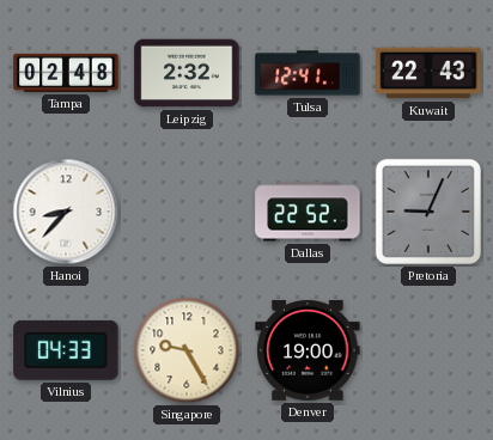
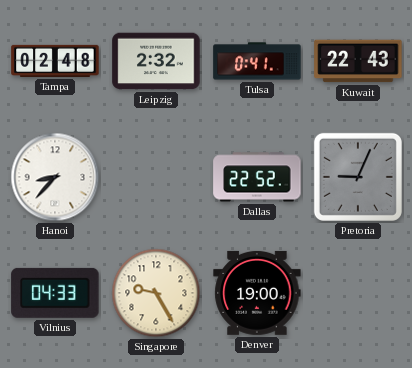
Tulsa: 12:41 -> 0:41
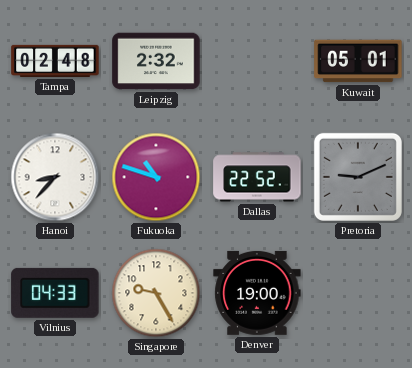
Tulsa: 0:41 -> none
Kuwait: 22:43 -> 05:01
Fukuoka: none -> 10:48
Pretoria: 9:04 -> 9:11
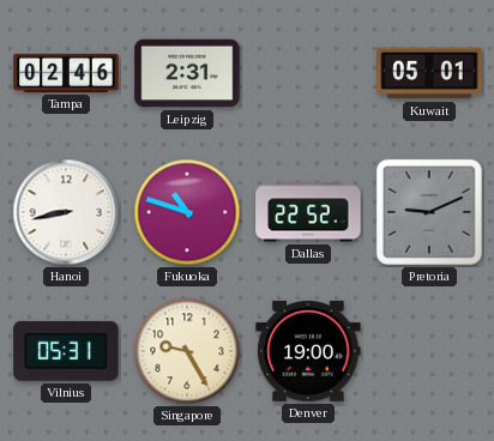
Tampa: 02:48 -> 02:46
Leipzig: 2:32 -> 2:31
Hanoi: 8:37 -> 8:43
Vilnius: 04:33 -> 05:31
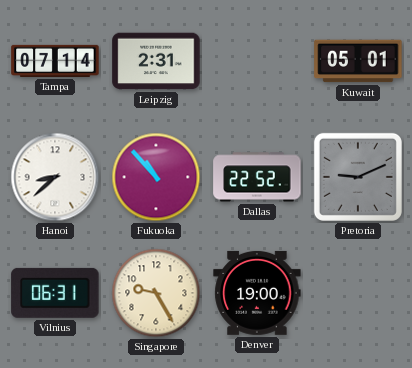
Tampa: 02:46 -> 07:14
Hanoi: 8:43 -> 8:38
Fukuoka: 10:48 -> 10:53
Vilnius: 05:31 -> 06:31
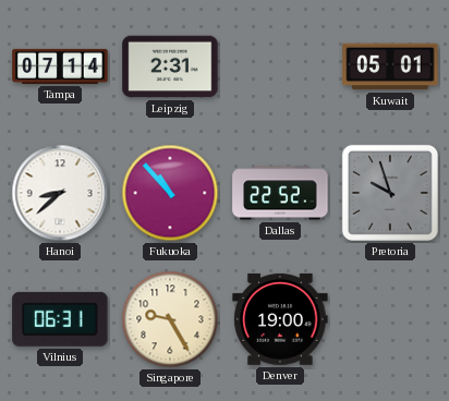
Pretoria: 9:11 -> 9:57
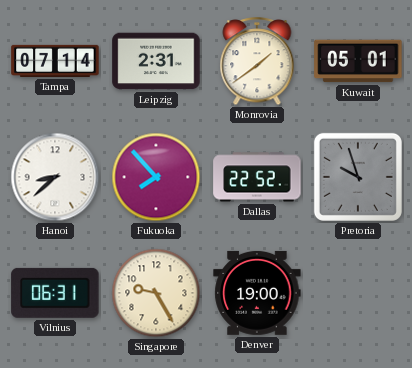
Monrovia: none -> 1:39
Fukuoka: 10:53 -> 7:53
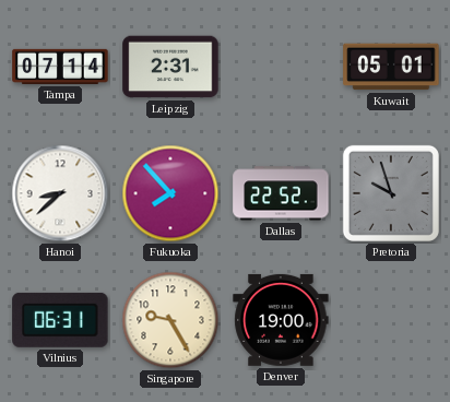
Monrovia: 1:39 -> none
